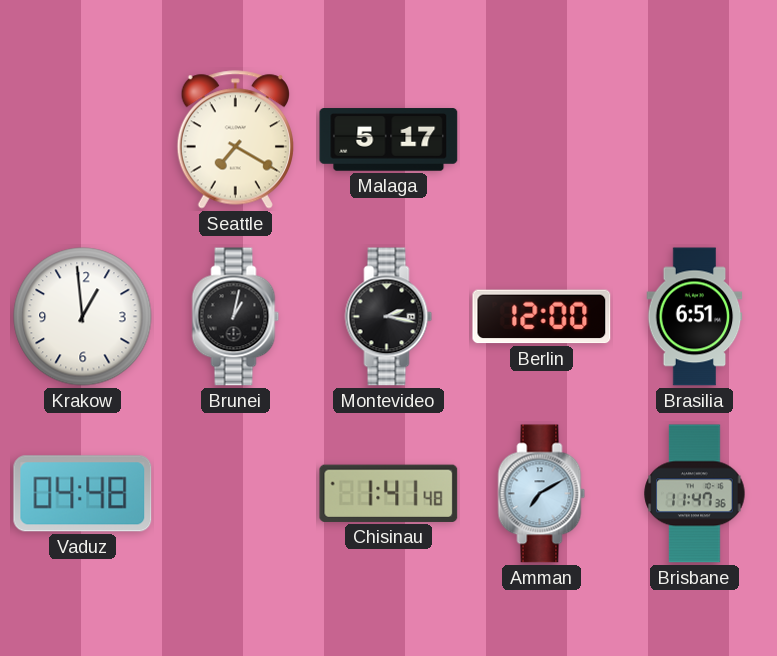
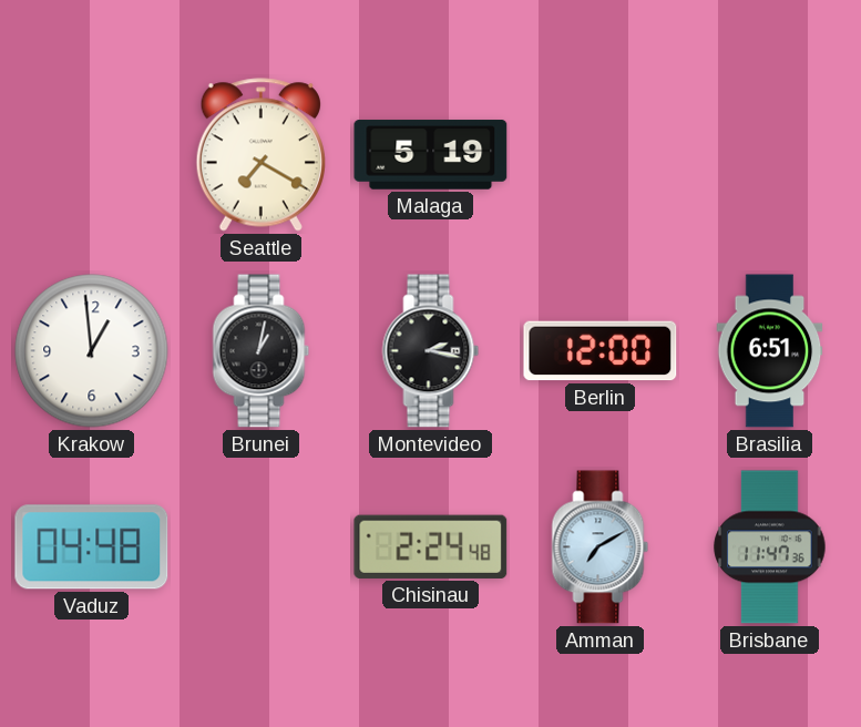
Malaga: 5:17 -> 5:19
Chisinau: 1:41 -> 2:24
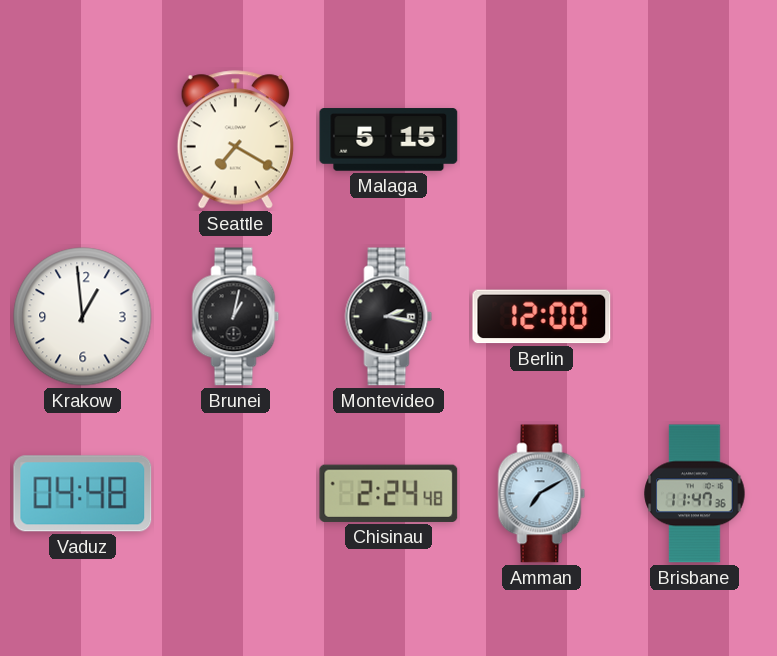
Malaga: 5:19 -> 5:15
Brasilia: 6:51 -> none
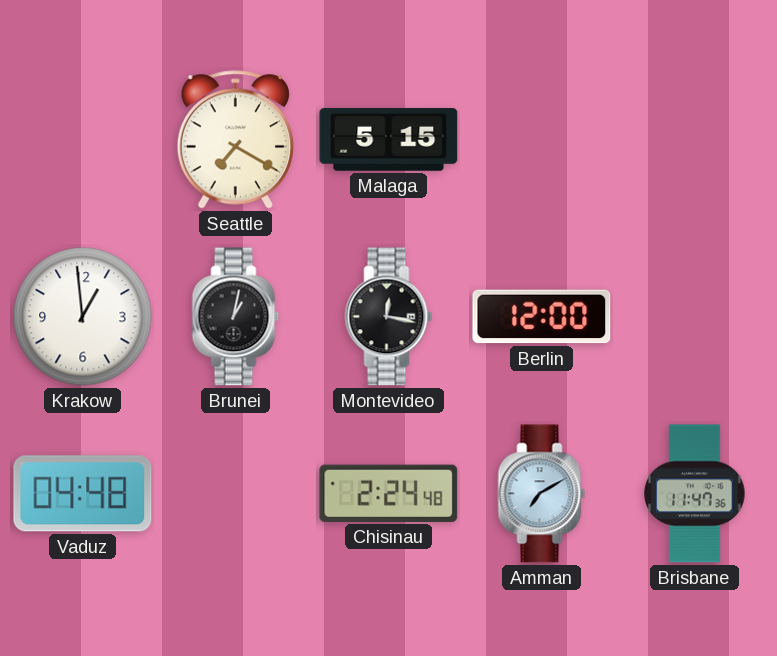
Montevideo: 2:17 -> 12:17
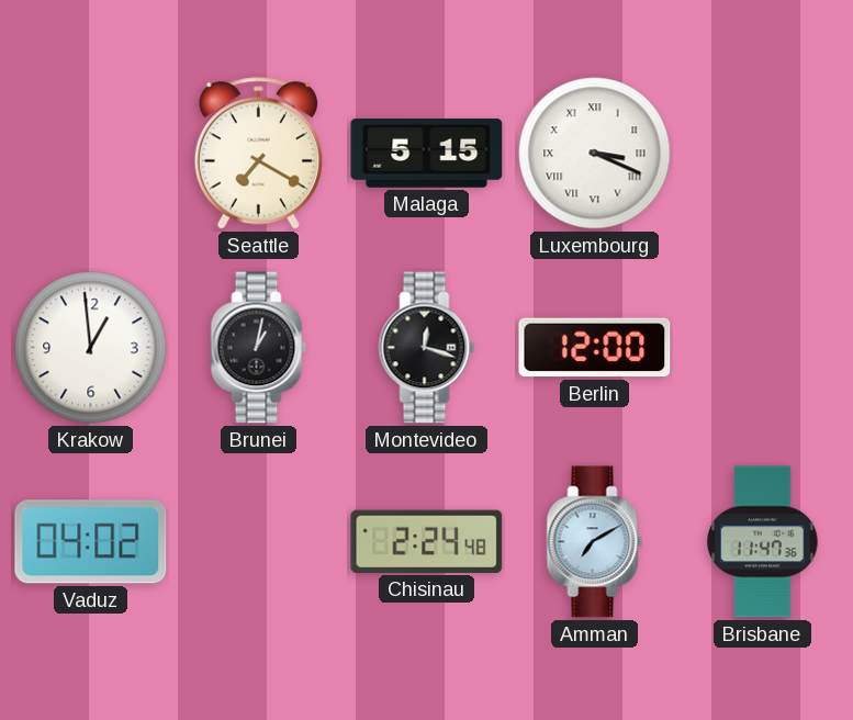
Luxembourg: none -> 3:19
Montevideo: 12:17 -> 12:18
Vaduz: 04:48 -> 04:02
